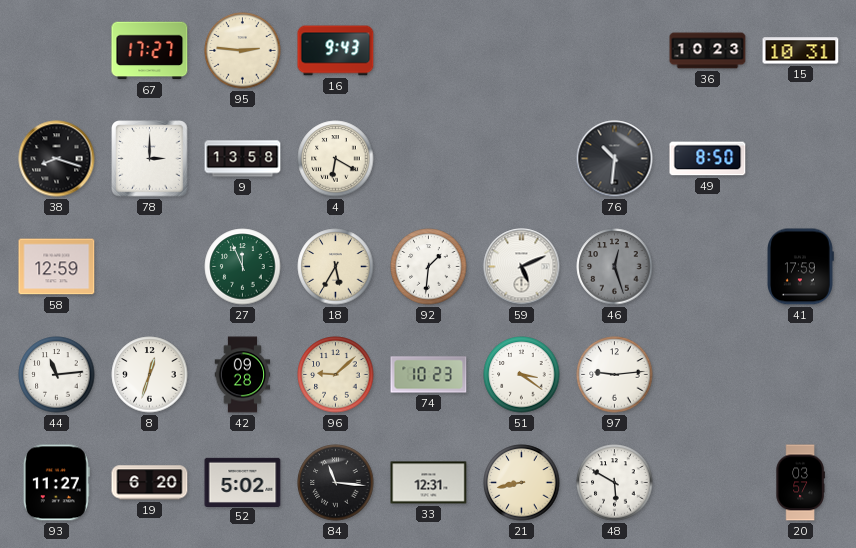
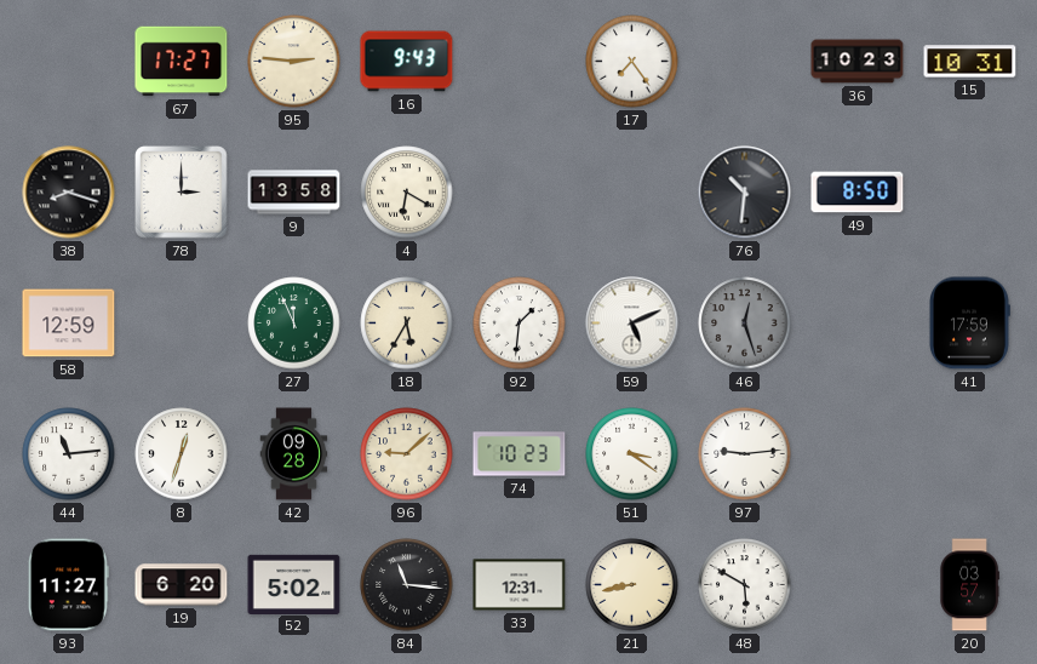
17: none -> 7:24
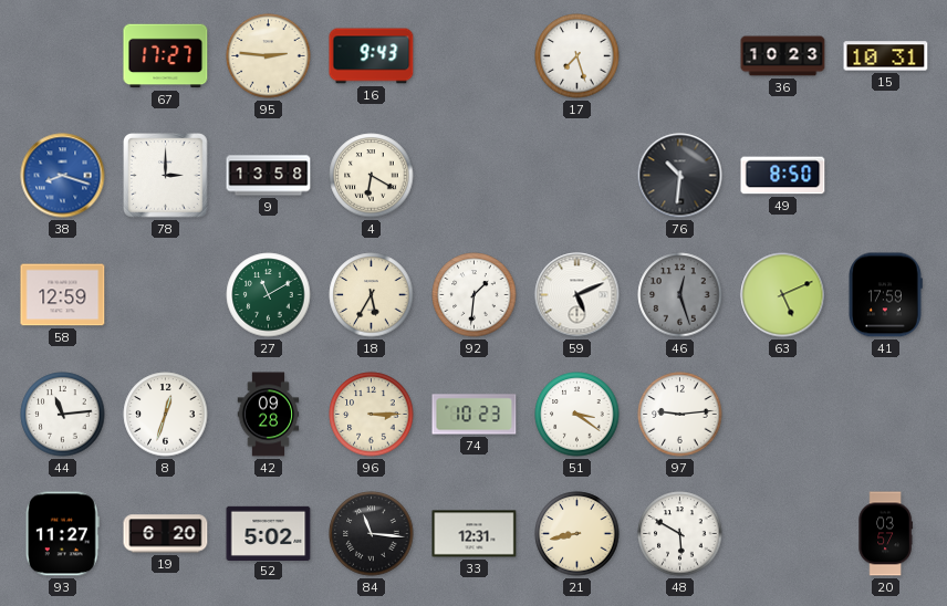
17: 7:24 -> 7:27
38 dial: black -> blue
27: 11:56 -> 11:10
63: none -> 5:11
96: 9:08 -> 3:15
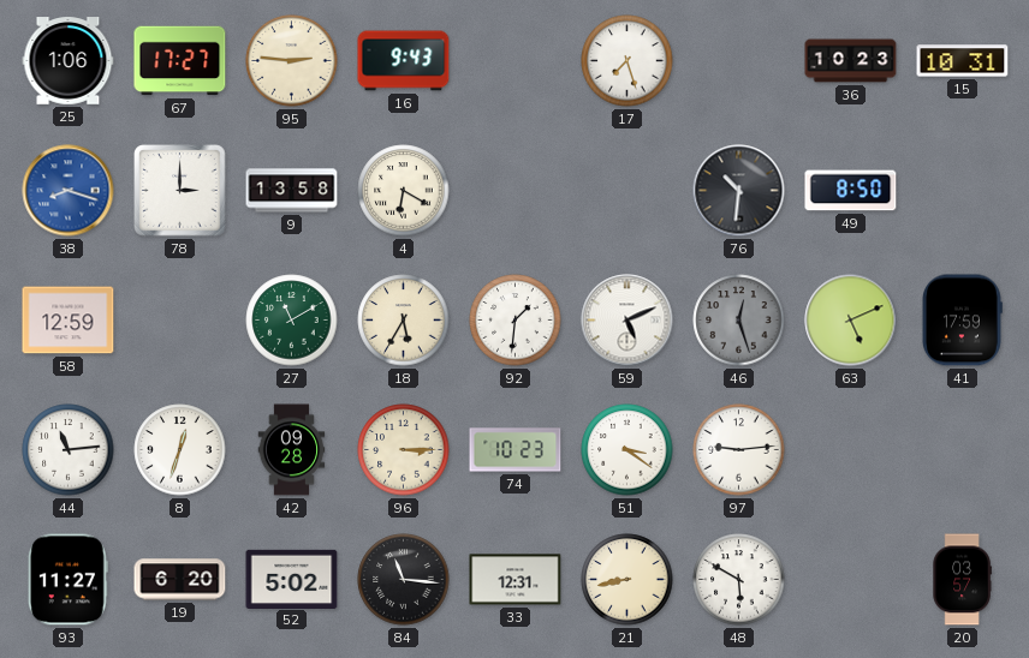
25: none -> 1:06
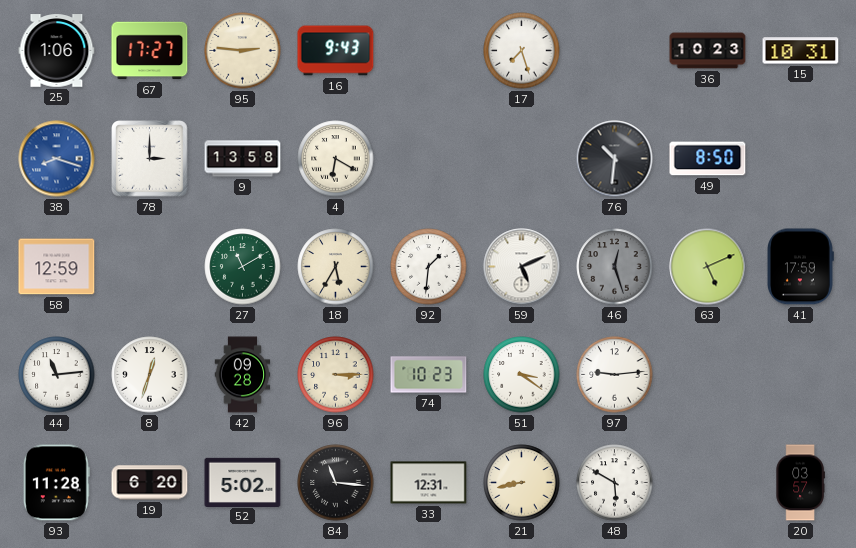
93: 11:27 -> 11:28
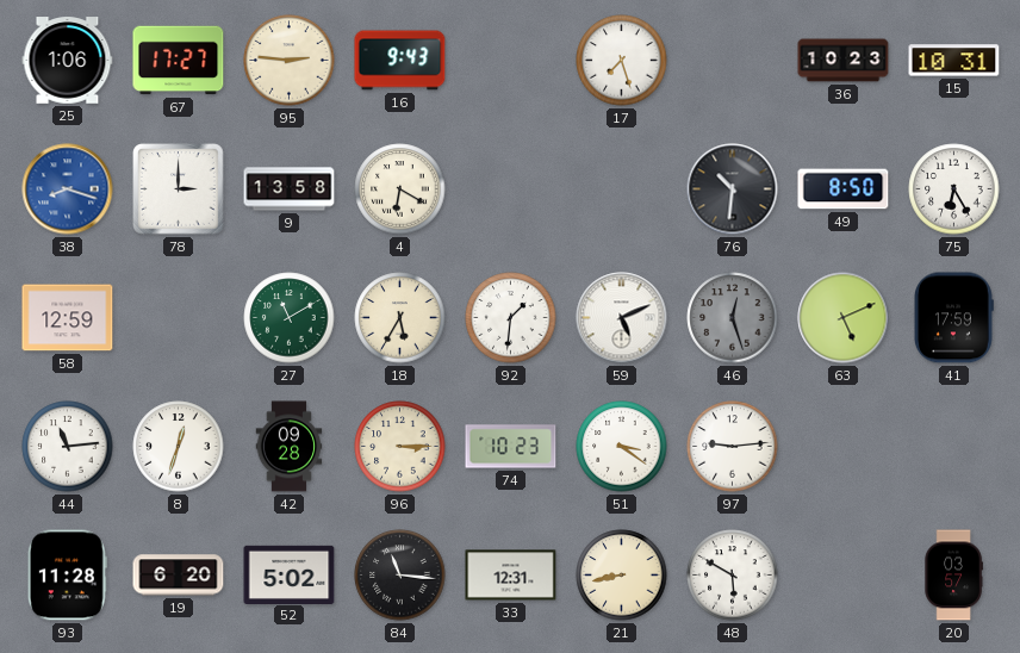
75: none -> 6:25
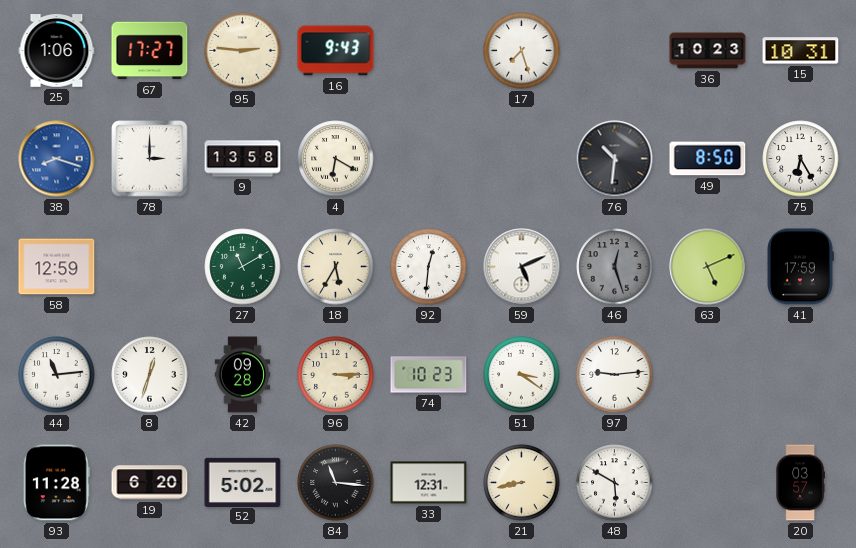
92: 1:31 -> 12:31
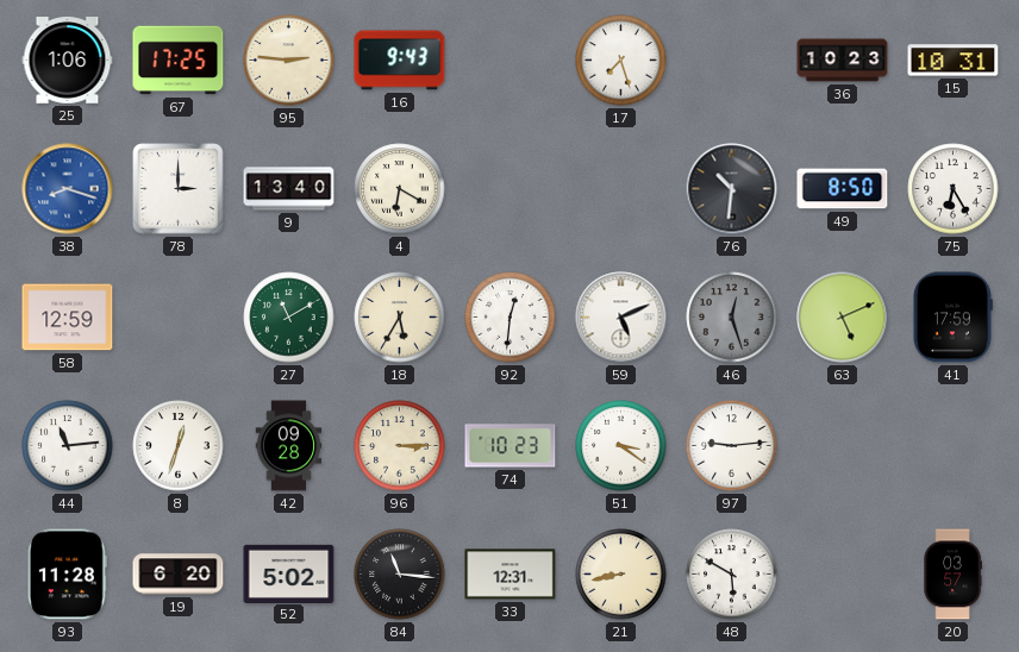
67: 17:27 -> 17:25
9: 13:58 -> 13:40
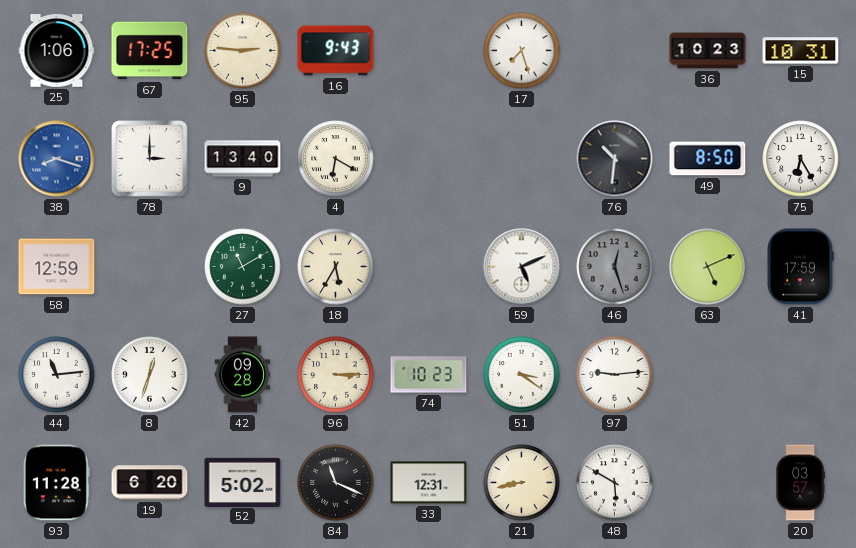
92: 12:31 -> none
84: 11:16 -> 11:19
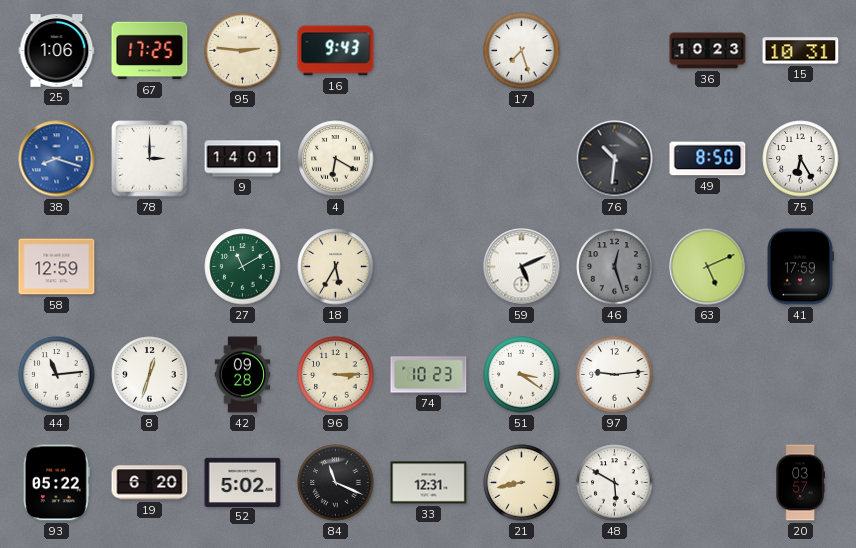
9: 13:40 -> 14:01
93: 11:28 -> 05:22
